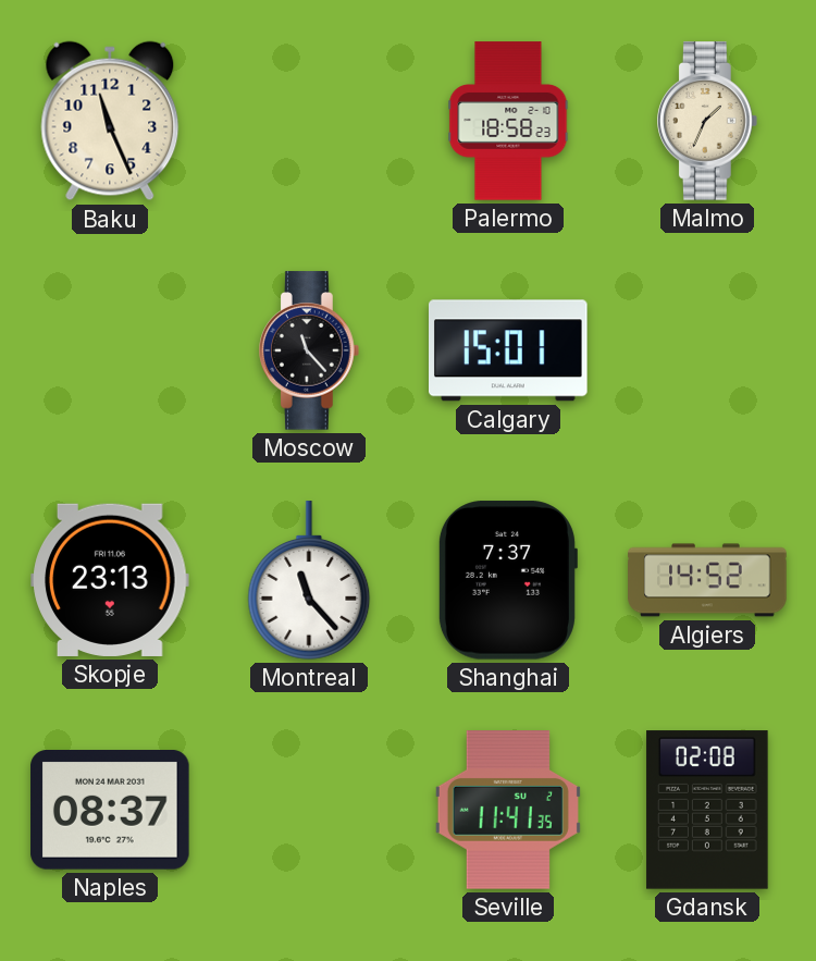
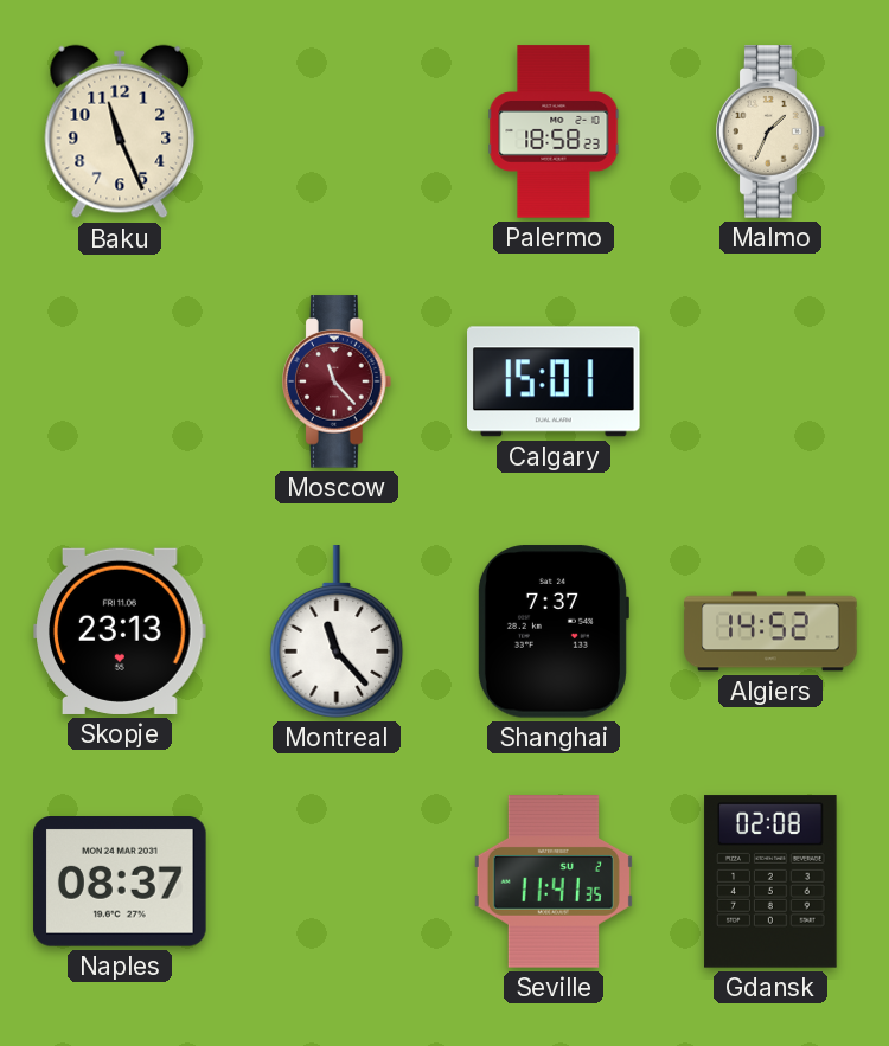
Moscow dial: black -> burgundy
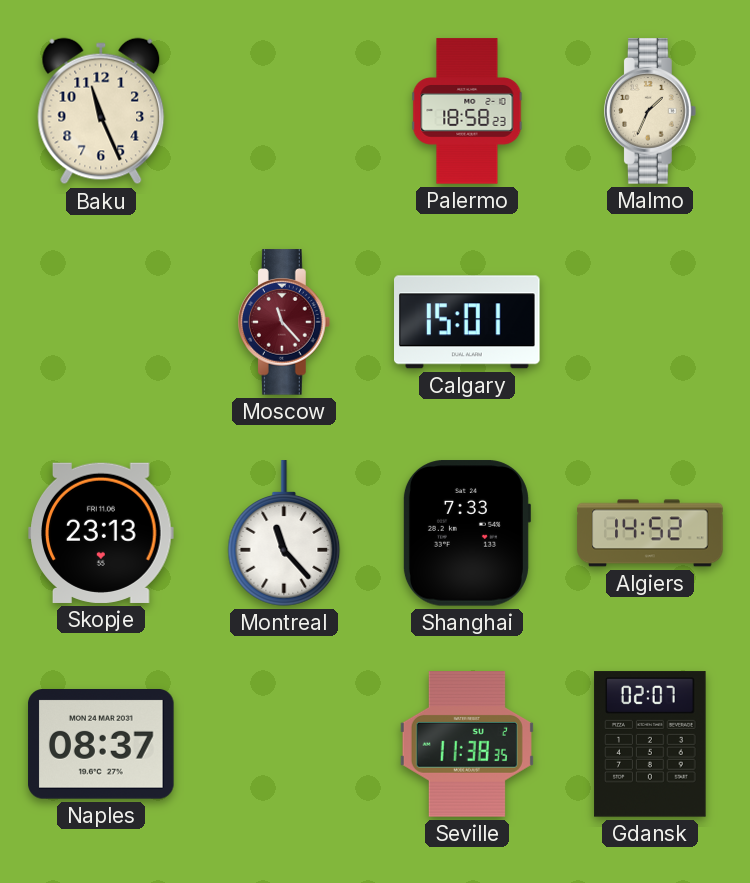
Shanghai: 7:37 -> 7:33
Seville: 11:41 -> 11:38
Gdansk: 02:08 -> 02:07
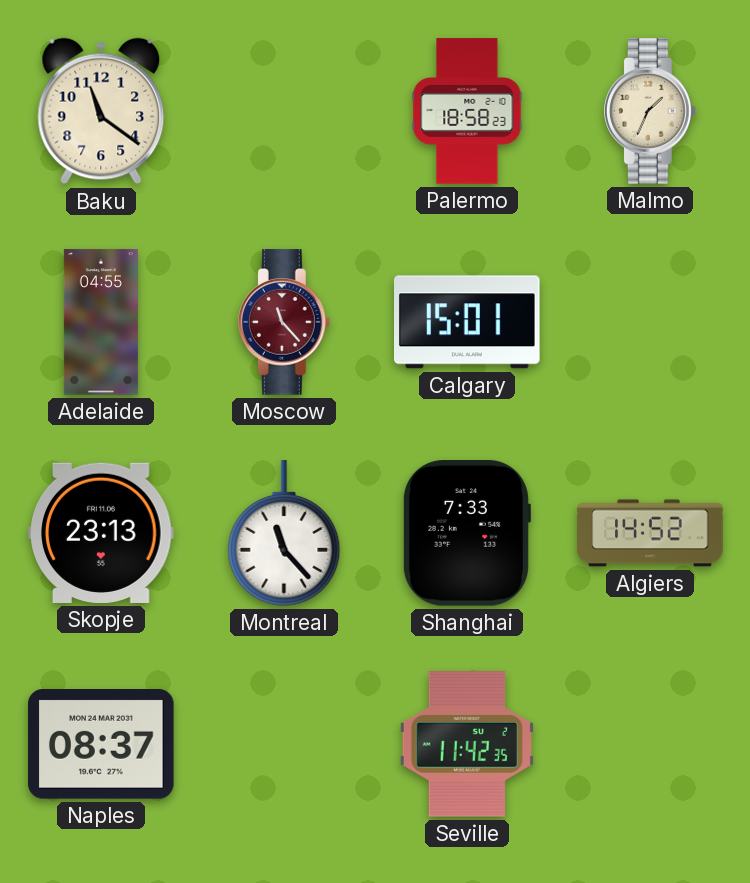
Baku: 11:26 -> 11:21
Adelaide: none -> 04:55
Seville: 11:38 -> 11:42
Gdansk: 02:07 -> none
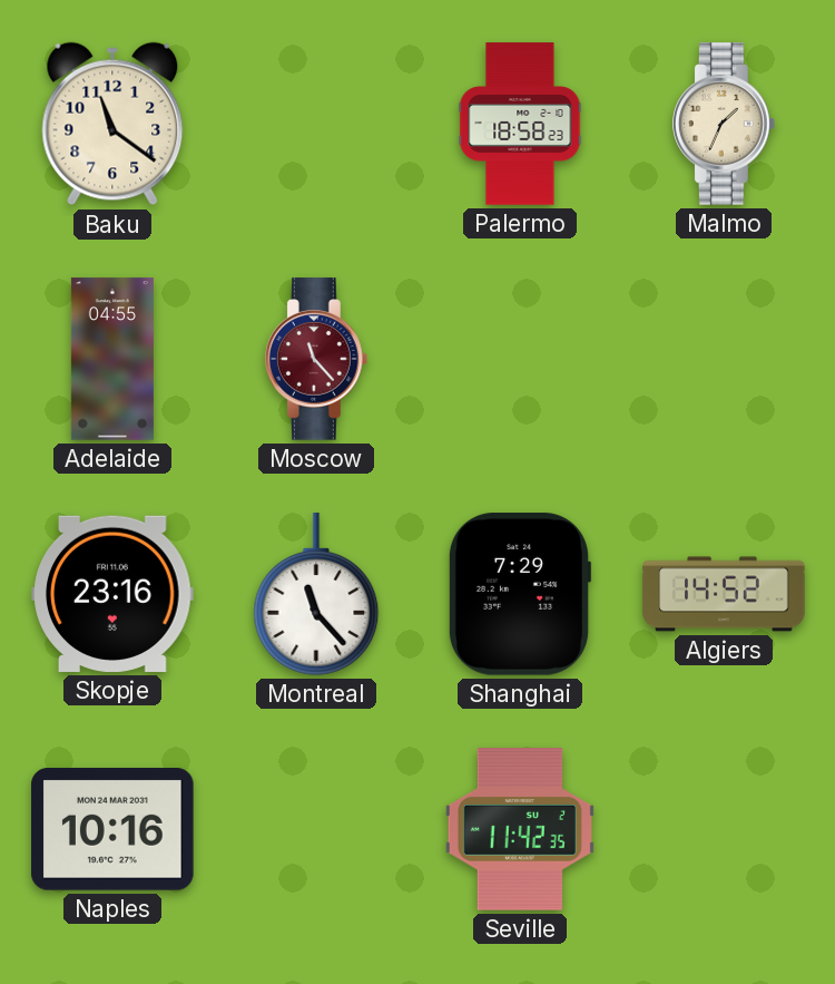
Calgary: 15:01 -> none
Skopje: 23:13 -> 23:16
Shanghai: 7:33 -> 7:29
Naples: 08:37 -> 10:16
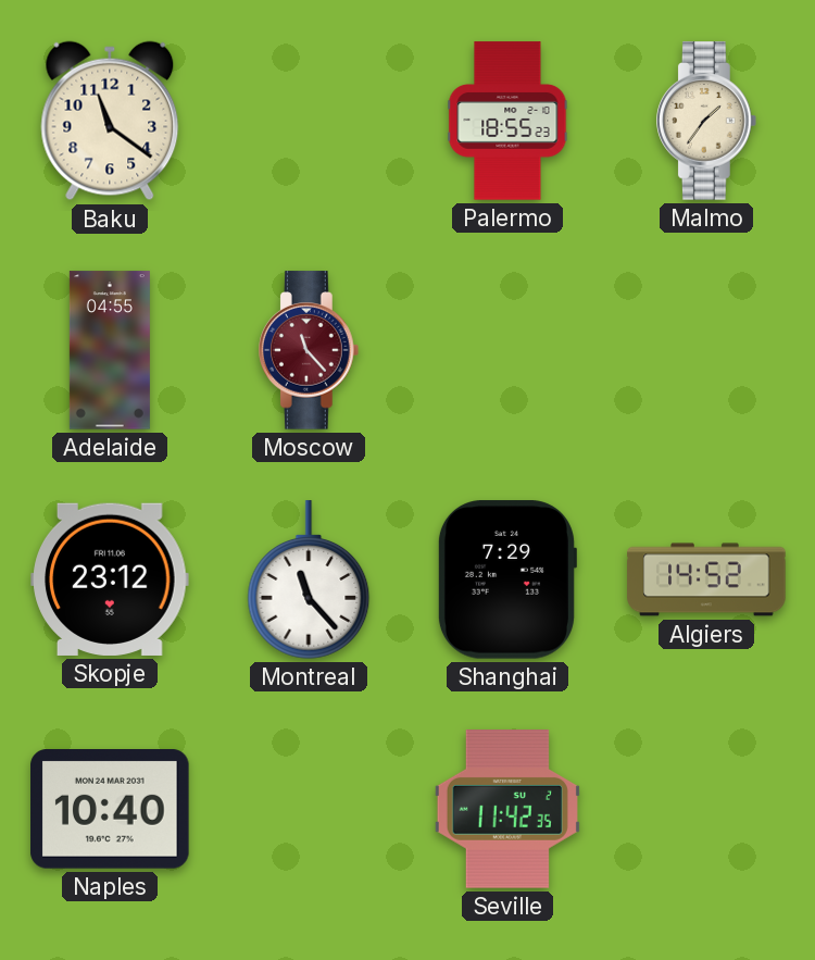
Palermo: 18:58 -> 18:55
Malmo: 1:34 -> 1:36
Skopje: 23:16 -> 23:12
Naples: 10:16 -> 10:40
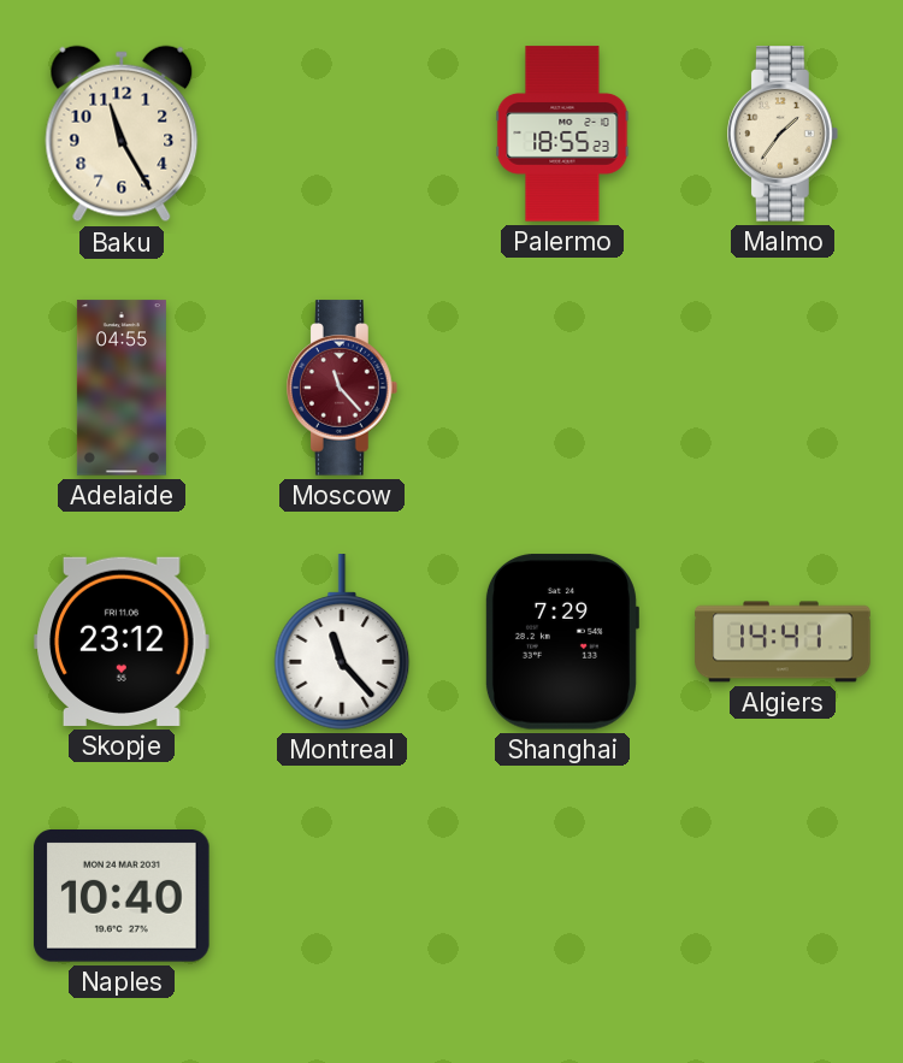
Baku: 11:21 -> 11:25
Algiers: 14:52 -> 14:41
Seville: 11:42 -> none
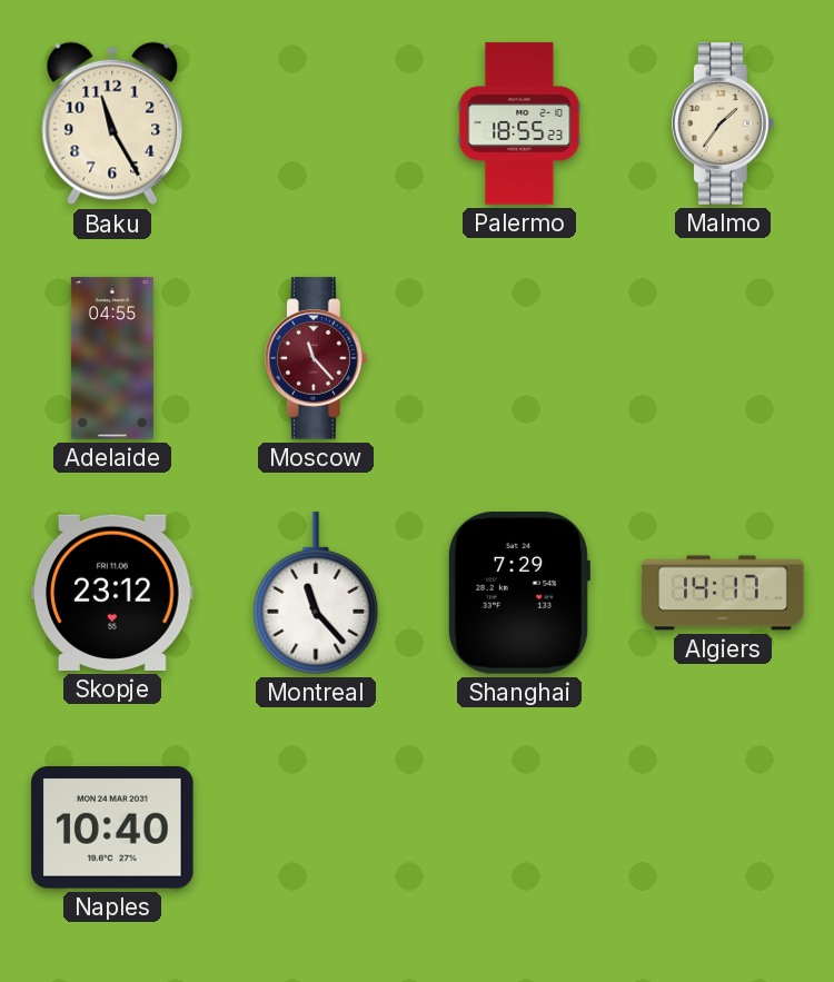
Algiers: 14:41 -> 14:17
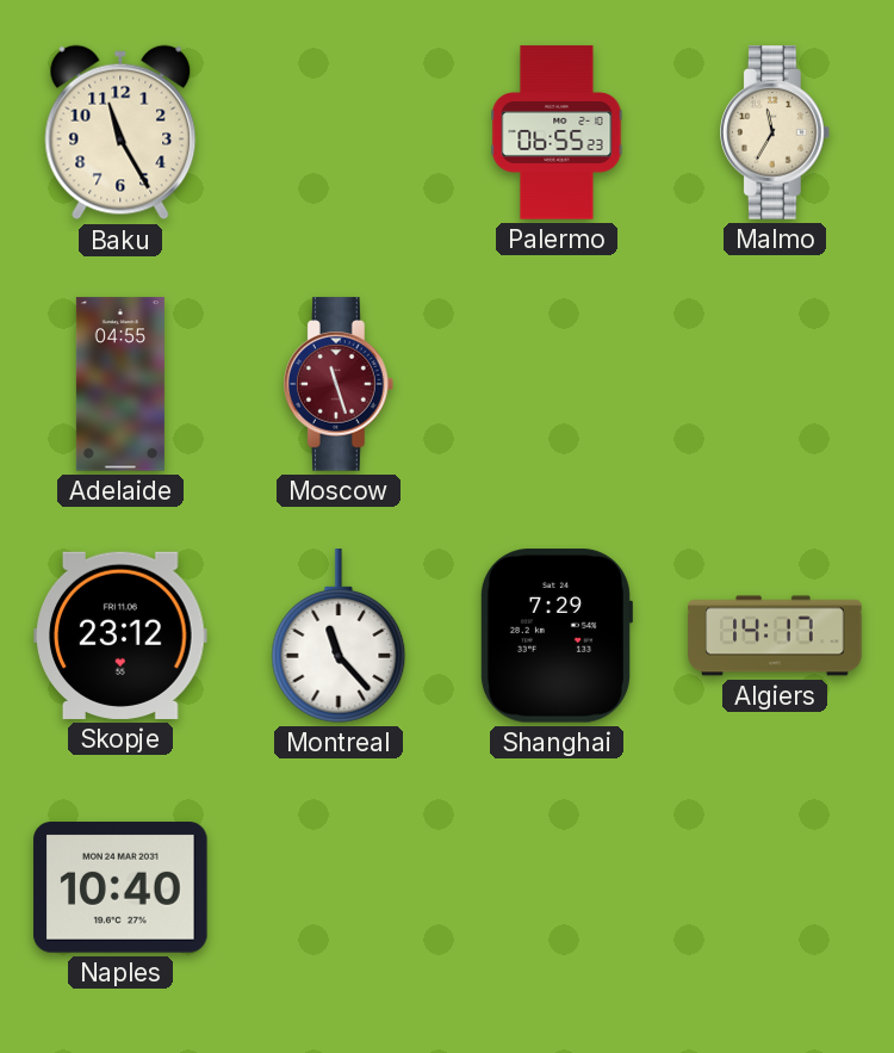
Palermo: 18:55 -> 06:55
Malmo: 1:36 -> 11:35
Moscow: 11:23 -> 11:27
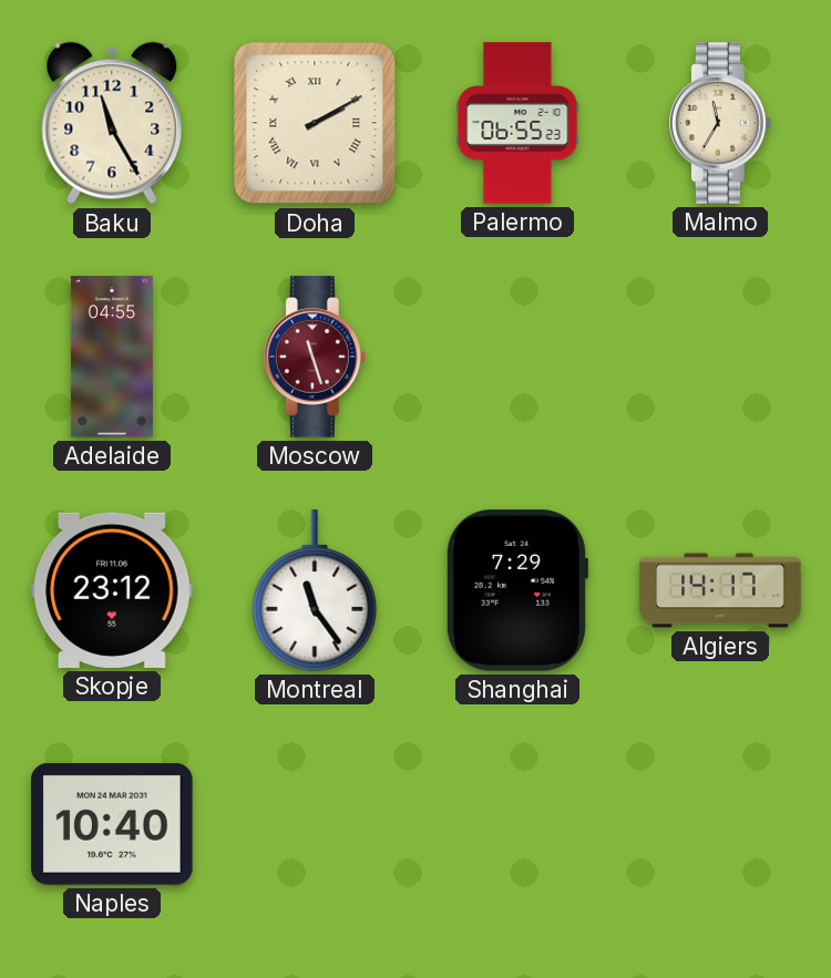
Doha: none -> 2:10
Montreal: 11:23 -> 11:24
